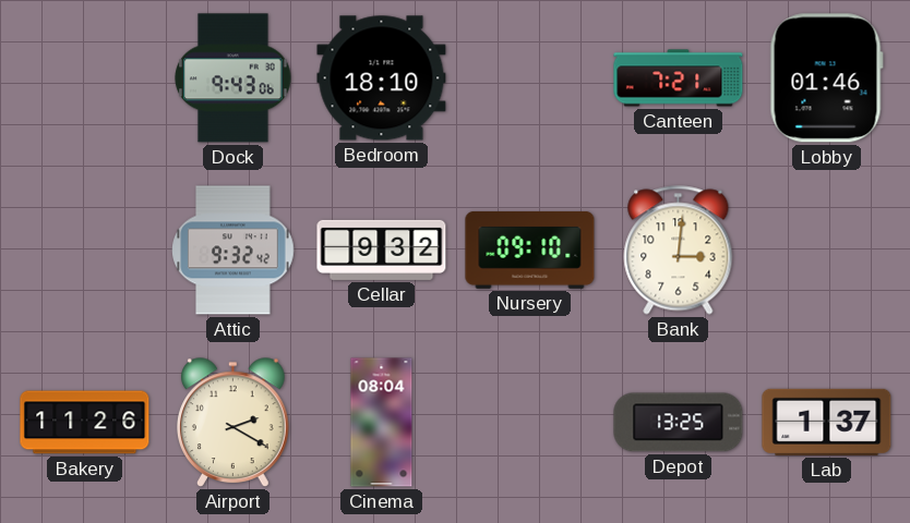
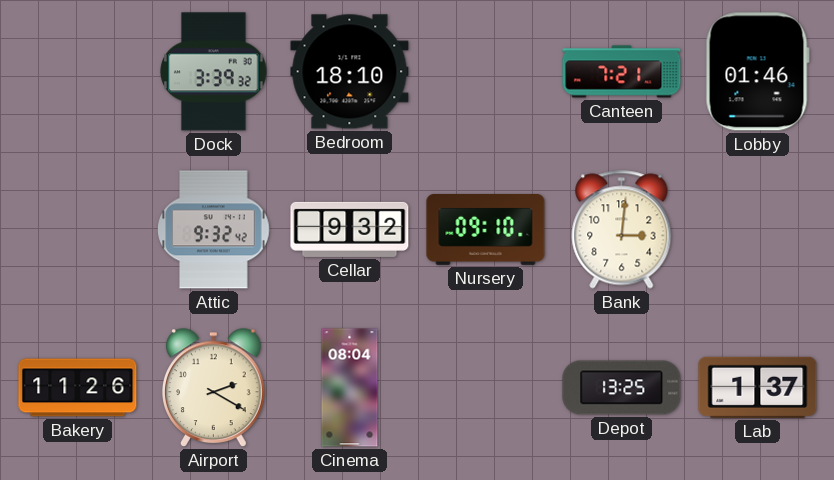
Dock: 9:43 -> 3:39
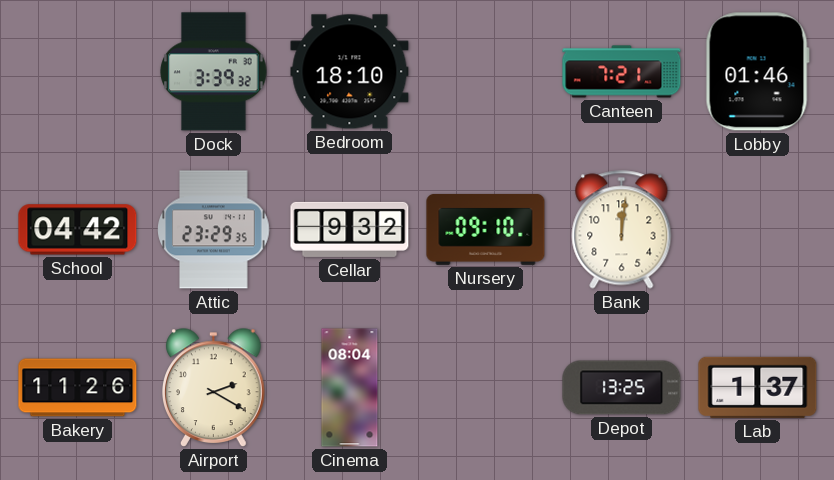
School: none -> 04:42
Attic: 9:32 -> 23:29
Bank: 3:01 -> 12:01
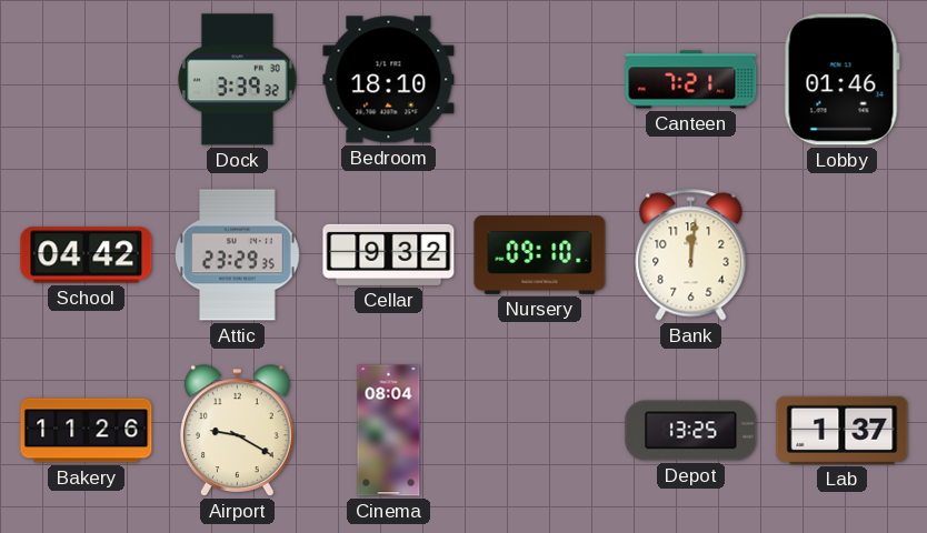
Airport: 2:20 -> 9:20
